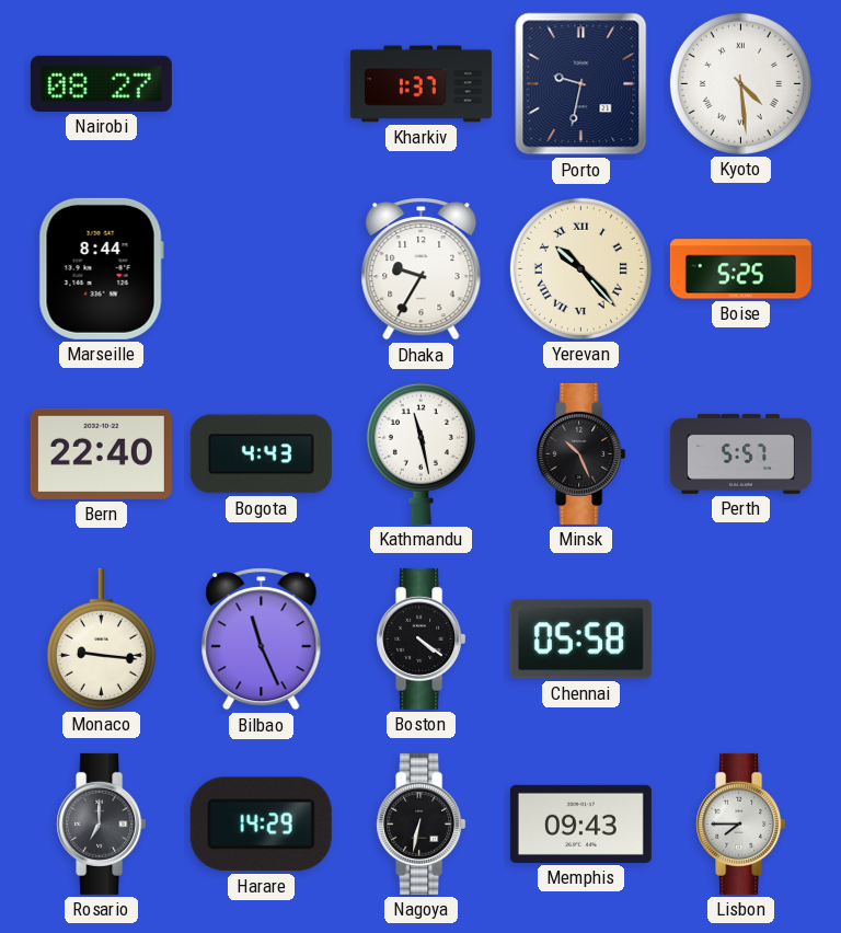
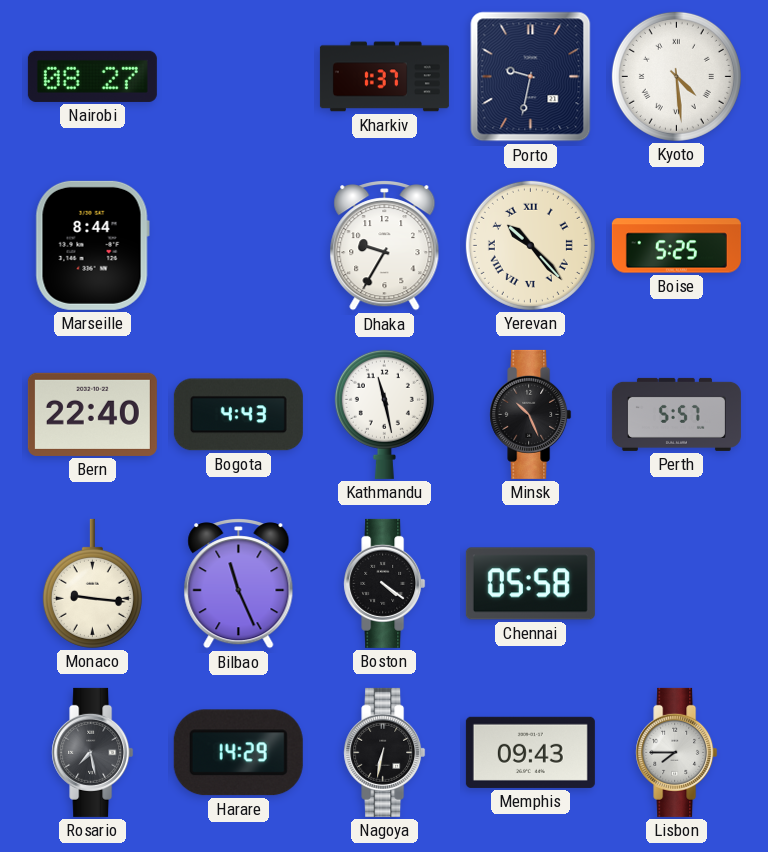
Rosario: 7:00 -> 7:28
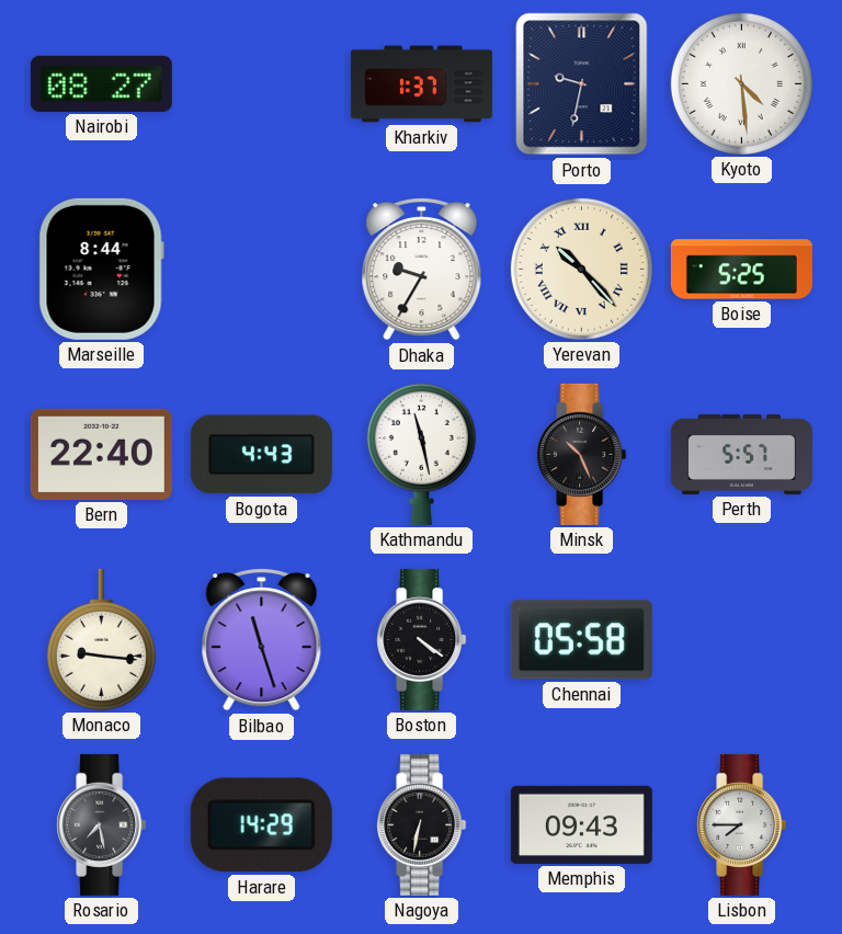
Bilbao: 11:26 -> 11:27
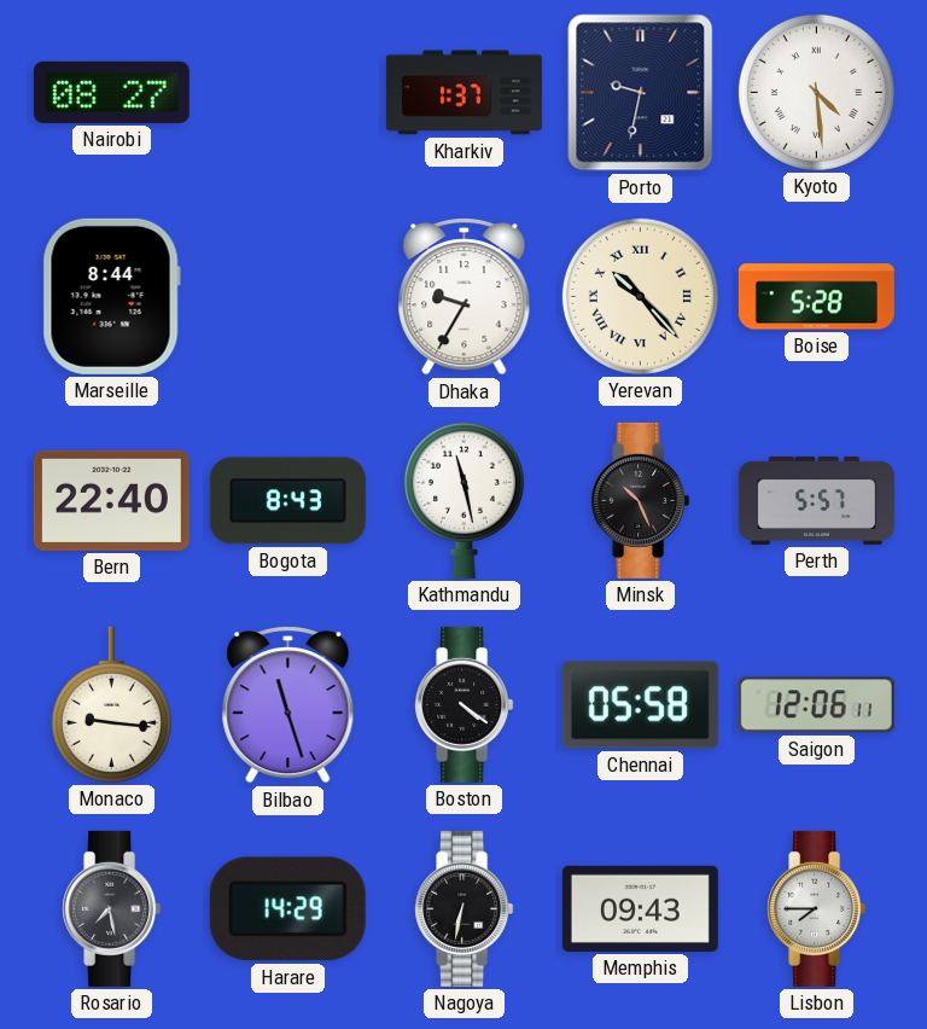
Boise: 5:25 -> 5:28
Bogota: 4:43 -> 8:43
Saigon: none -> 12:06
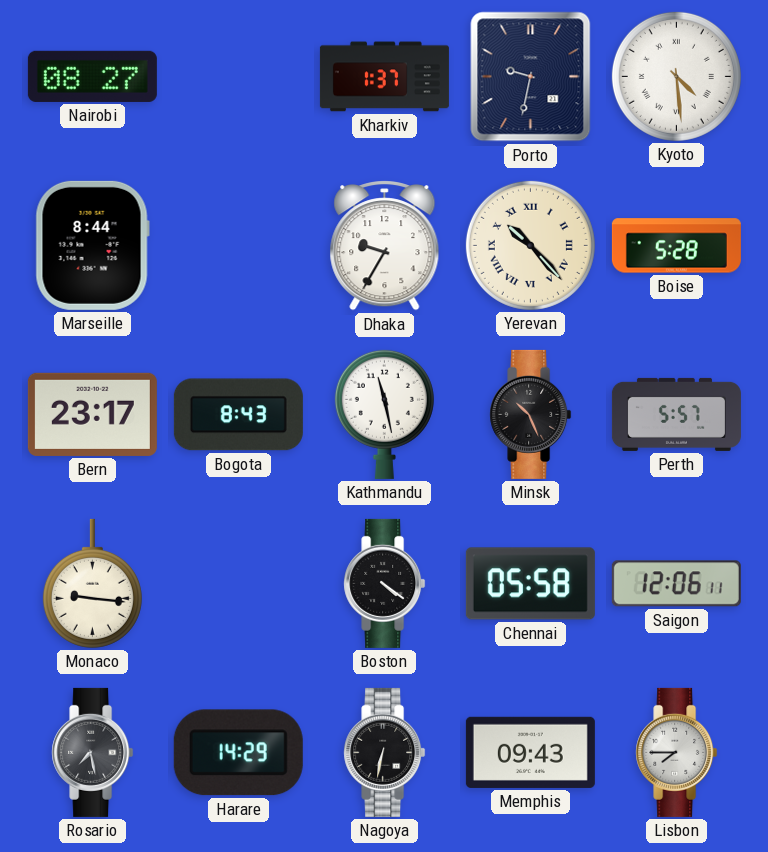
Bern: 22:40 -> 23:17
Bilbao: 11:27 -> none
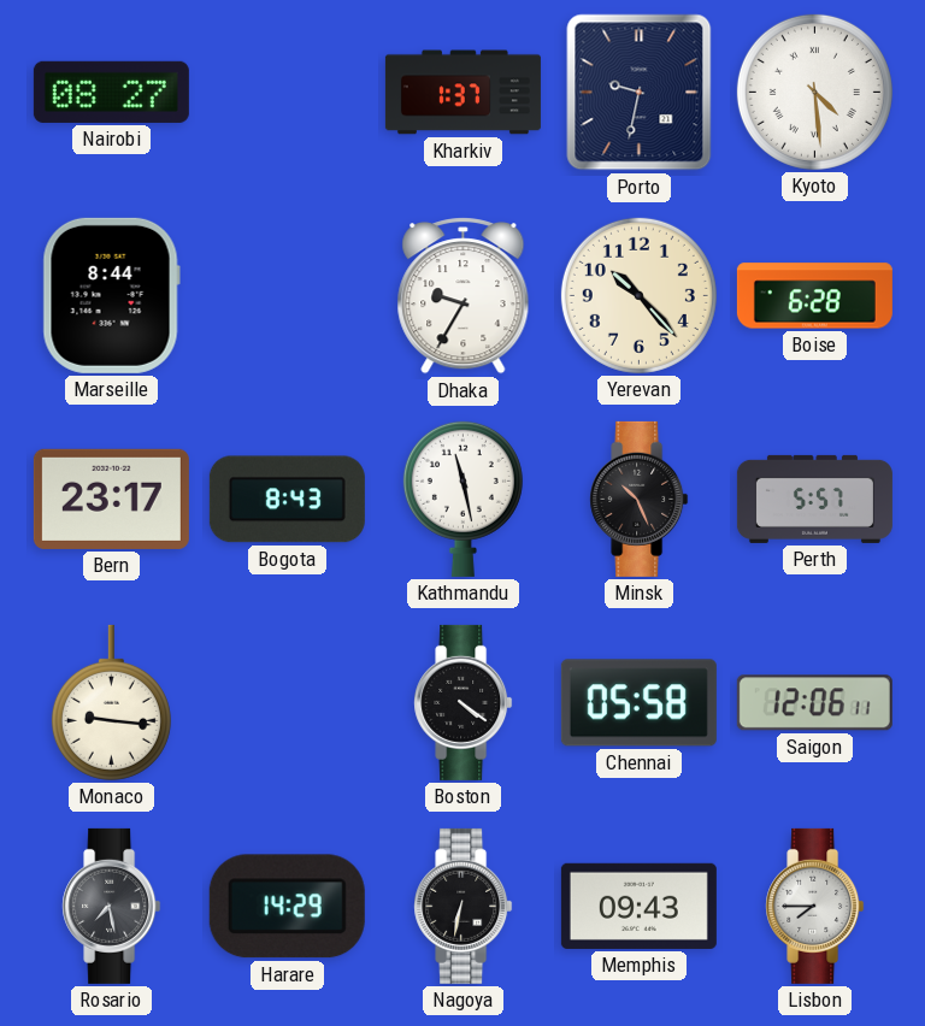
Yerevan numerals: Roman -> Arabic
Boise: 5:28 -> 6:28
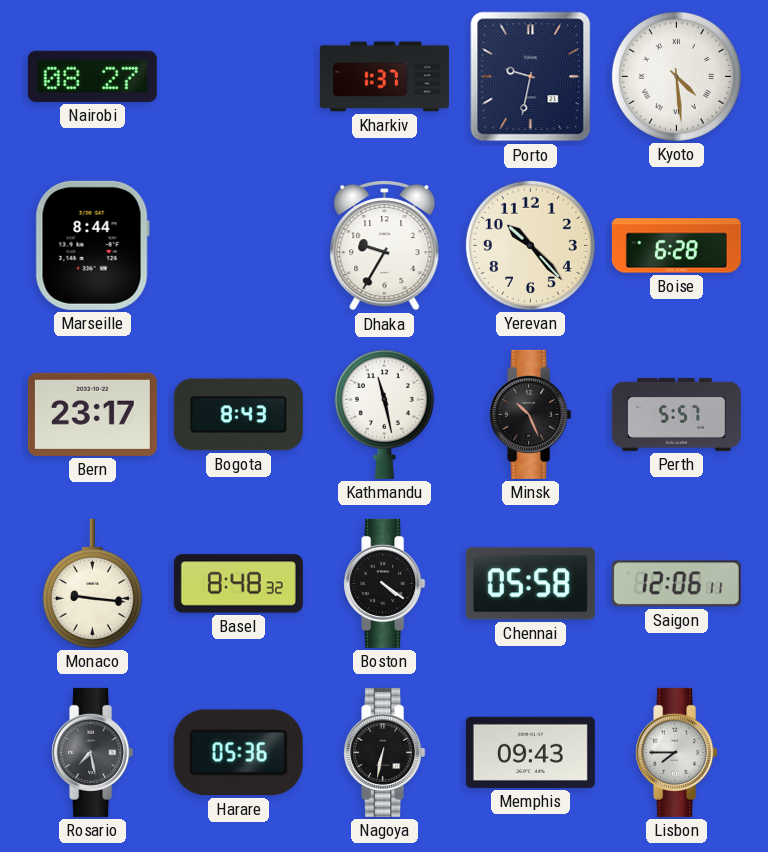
Basel: none -> 8:48
Harare: 14:29 -> 05:36
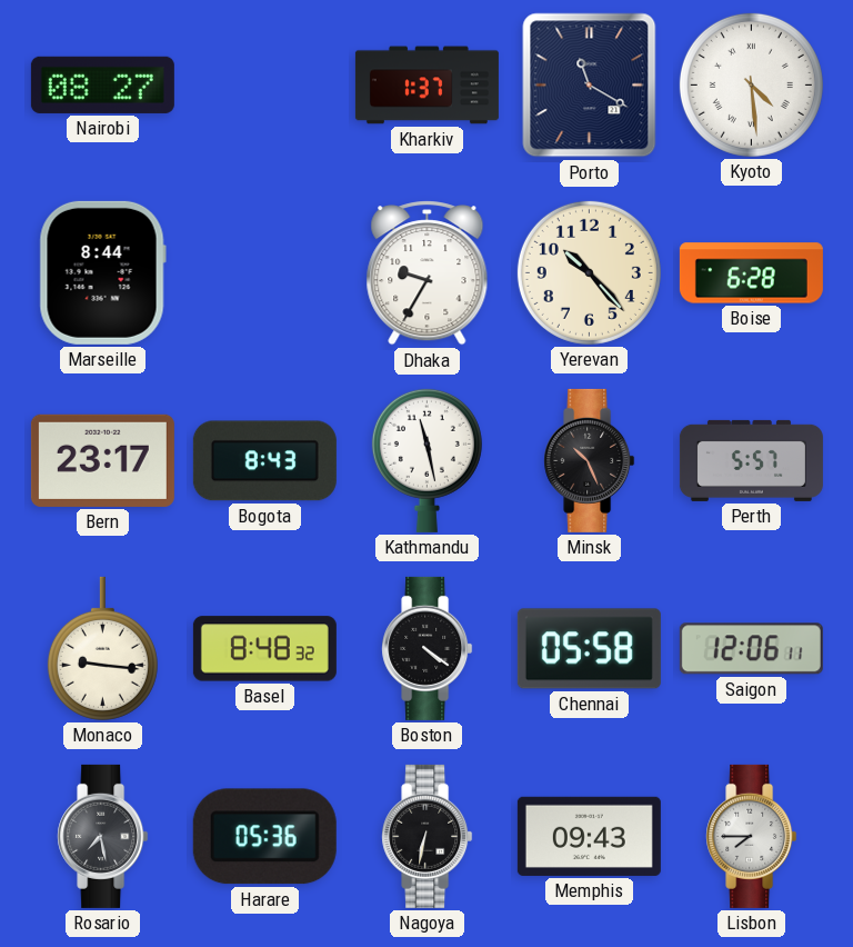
Porto: 9:32 -> 11:20
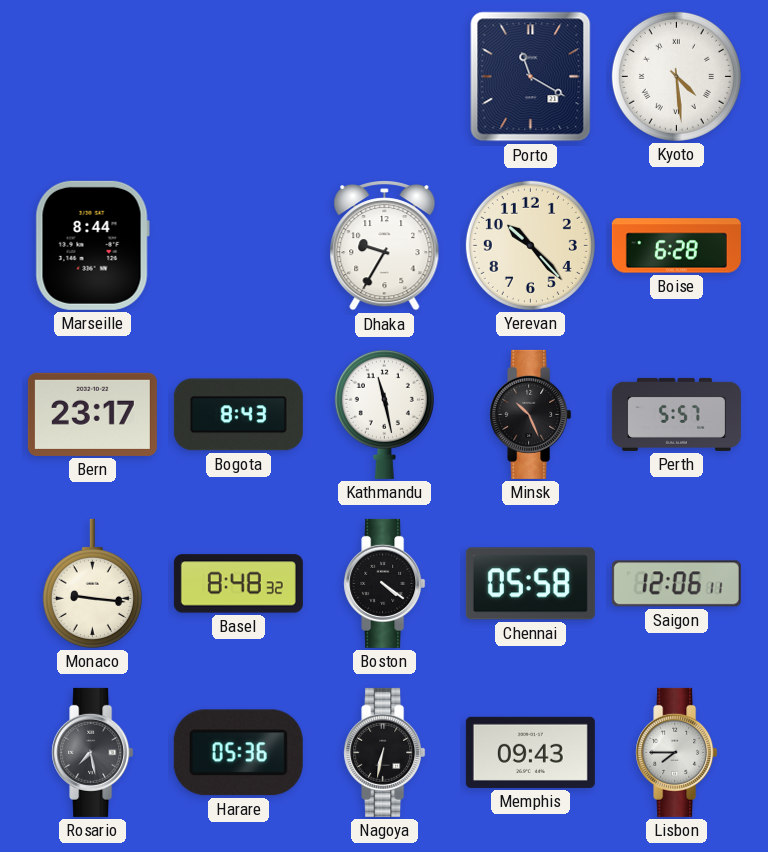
Nairobi: 08:27 -> none
Kharkiv: 1:37 -> none
